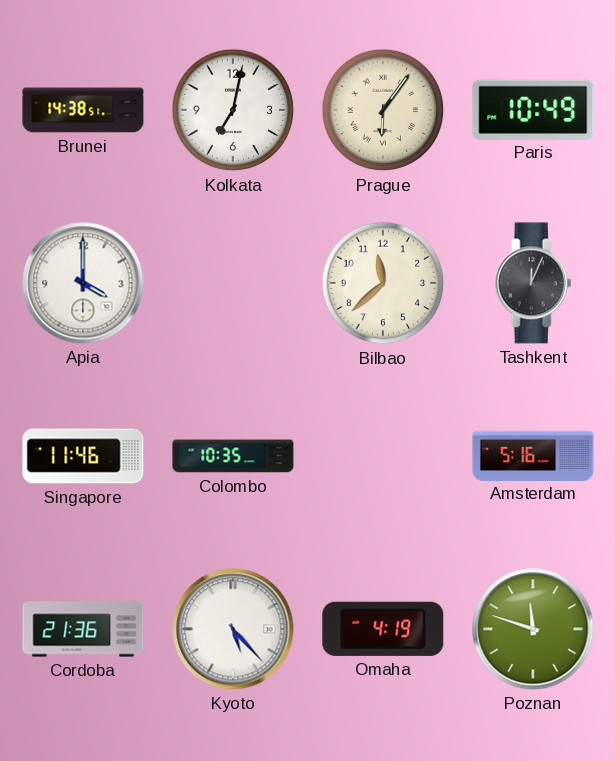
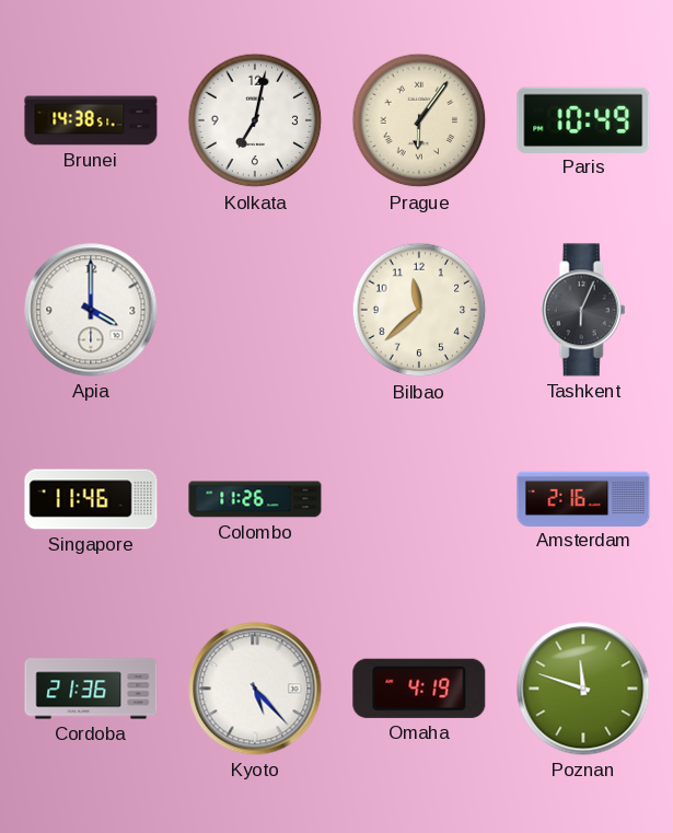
Tashkent: 12:04 -> 6:04
Colombo: 10:35 -> 11:26
Amsterdam: 5:16 -> 2:16
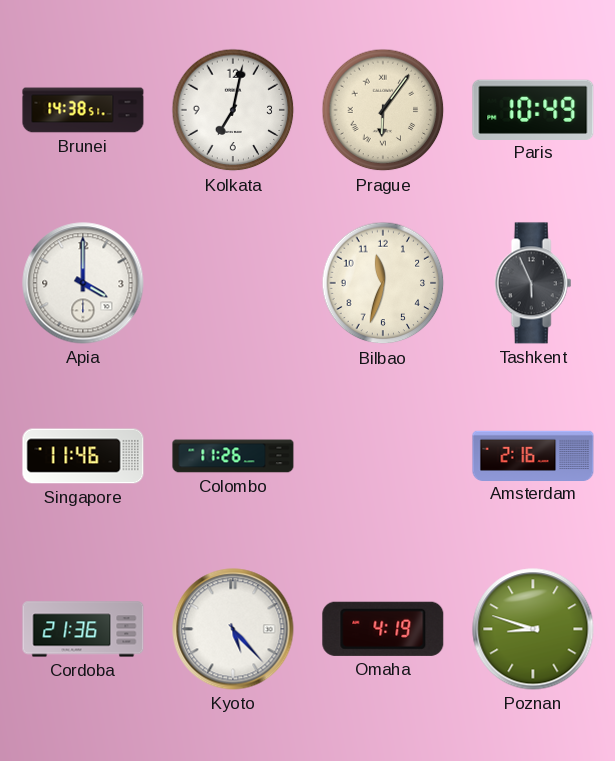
Bilbao: 11:38 -> 11:33
Tashkent: 6:04 -> 5:56
Poznan: 11:48 -> 8:48
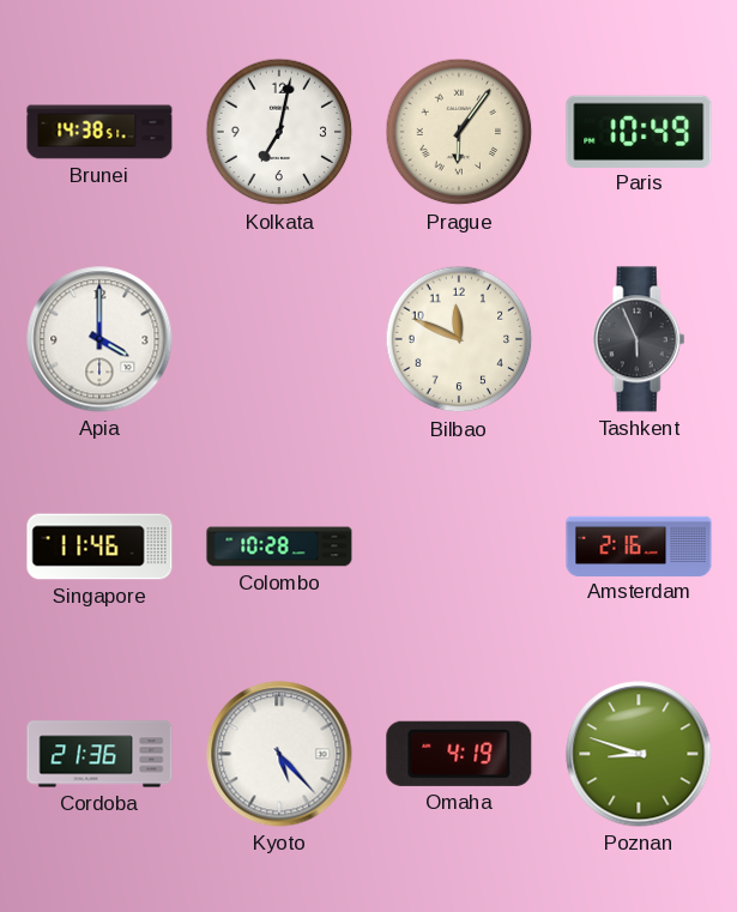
Bilbao: 11:33 -> 11:49
Colombo: 11:26 -> 10:28
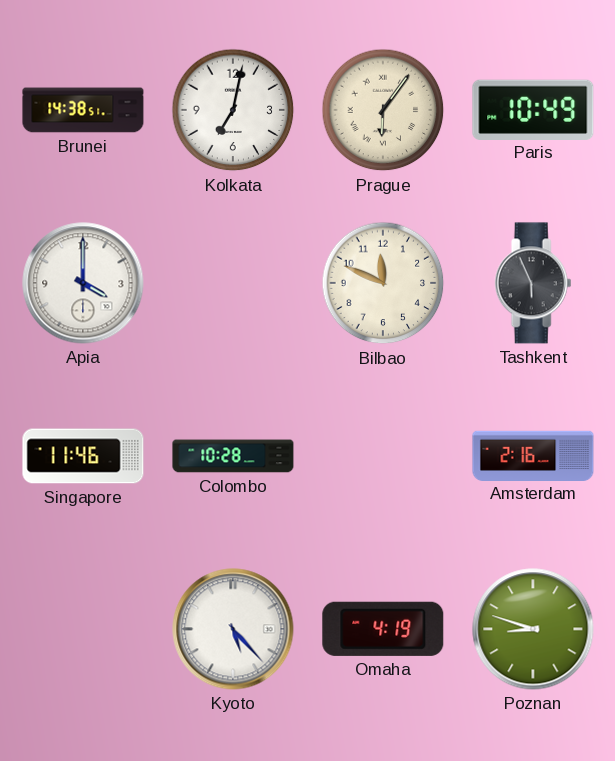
Cordoba: 21:36 -> none
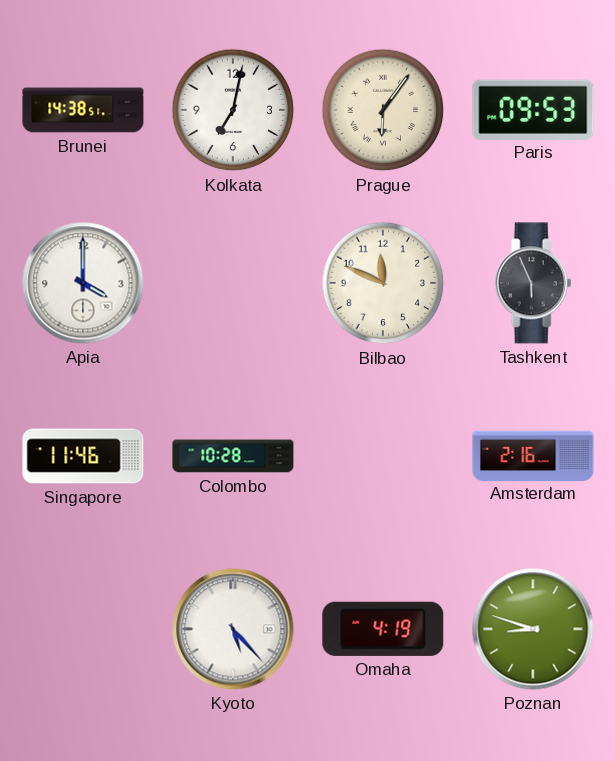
Paris: 10:49 -> 09:53
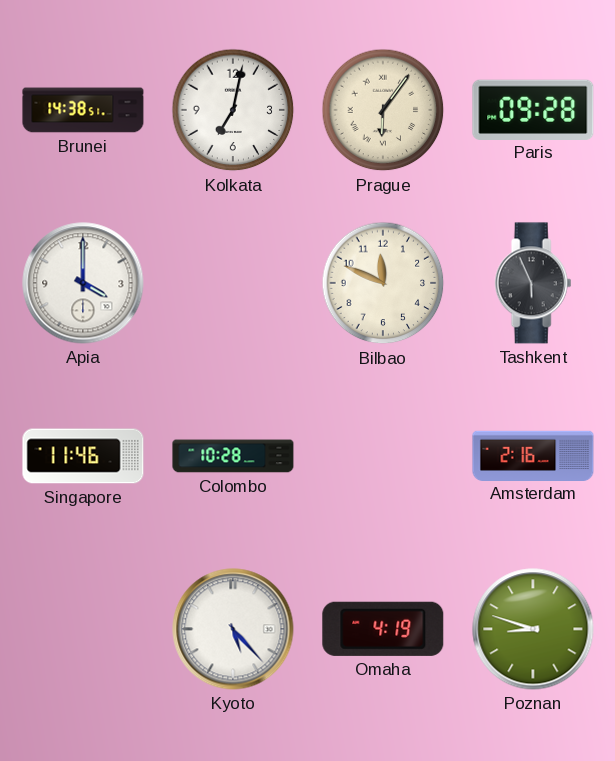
Paris: 09:53 -> 09:28
